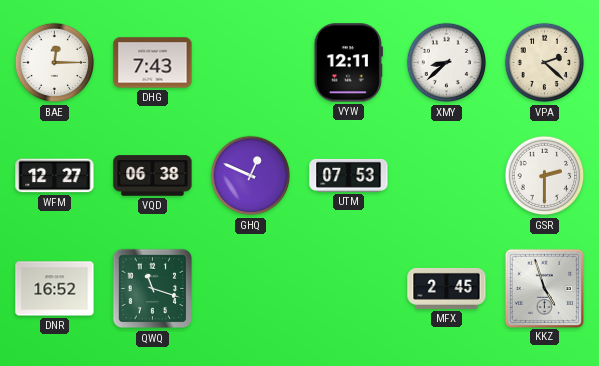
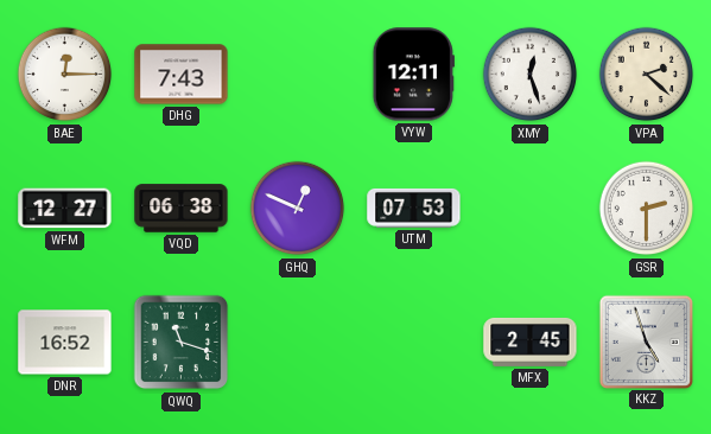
XMY: 8:38 -> 12:27
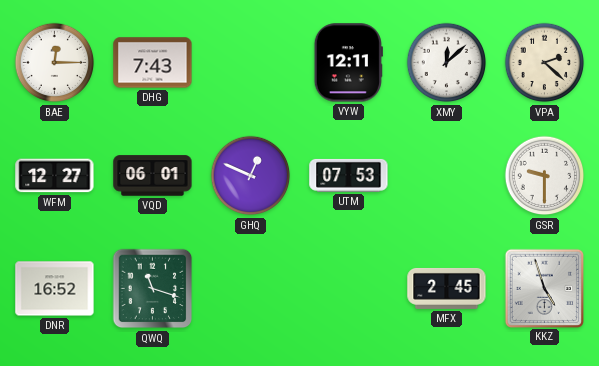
XMY: 12:27 -> 12:08
VQD: 06:38 -> 06:01
GSR: 2:30 -> 9:30
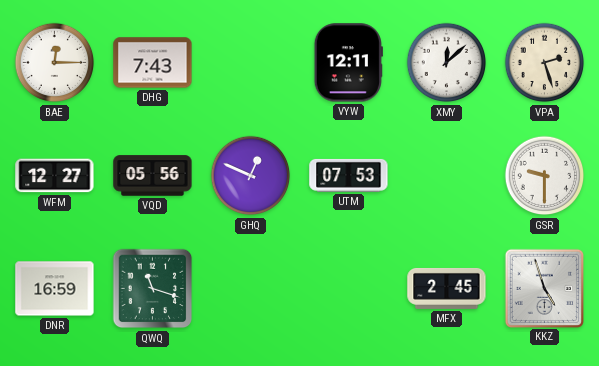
VPA: 2:22 -> 2:27
VQD: 06:01 -> 05:56
DNR: 16:52 -> 16:59
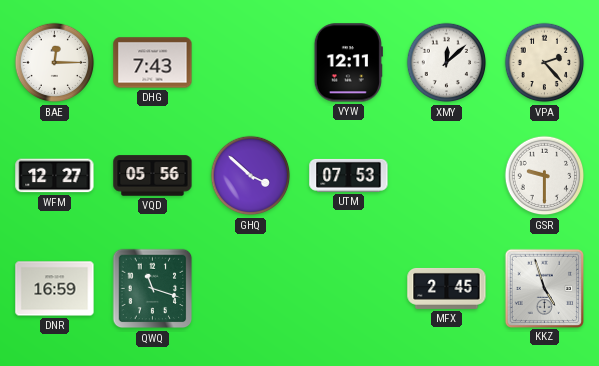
VPA: 2:27 -> 2:23
GHQ: 12:49 -> 3:52
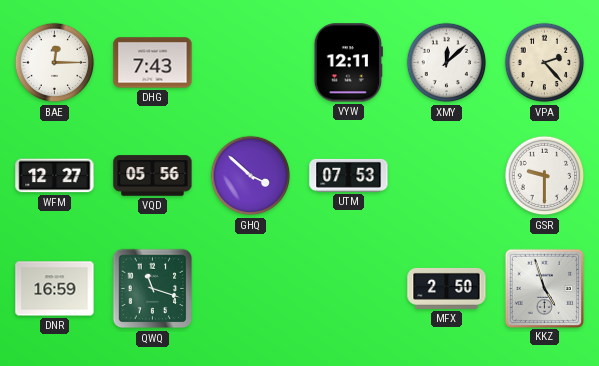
MFX: 2:45 -> 2:50
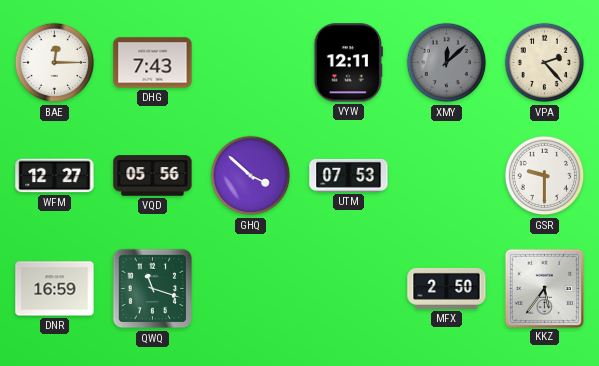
XMY dial: white -> grey
KKZ: 4:57 -> 5:36
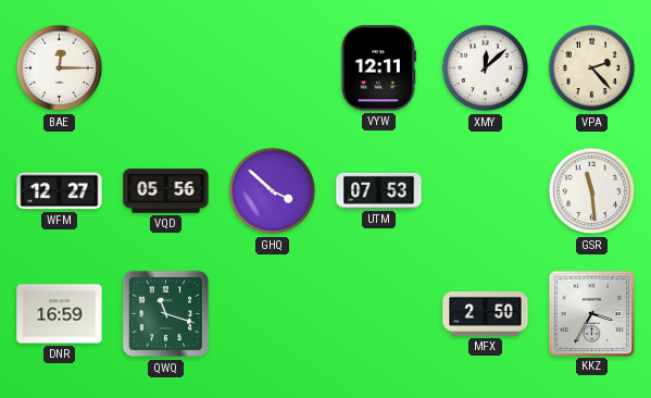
DHG: 7:43 -> none
XMY dial: grey -> white
GSR: 9:30 -> 11:29
KKZ: 5:36 -> 3:35
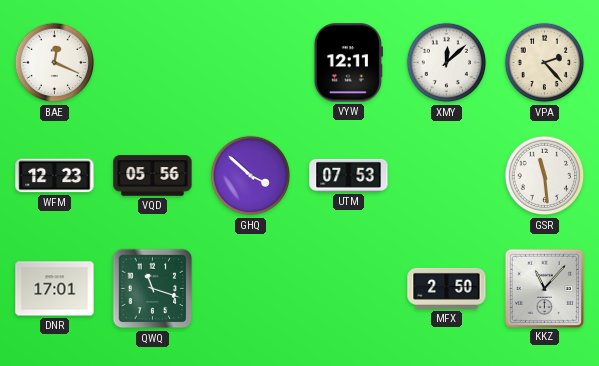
BAE: 12:15 -> 12:19
WFM: 12:27 -> 12:23
DNR: 16:59 -> 17:01
KKZ: 3:35 -> 11:07
